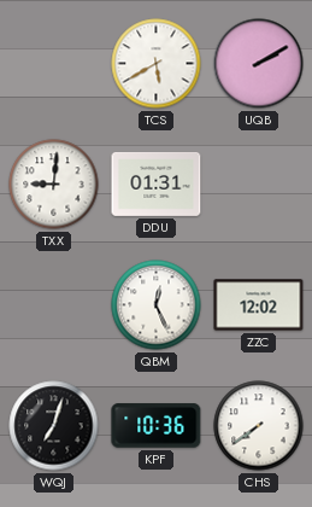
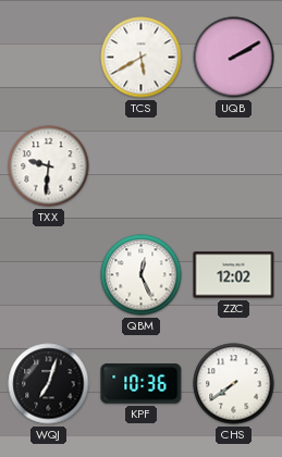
TXX: 9:01 -> 9:31
DDU: 01:31 -> none
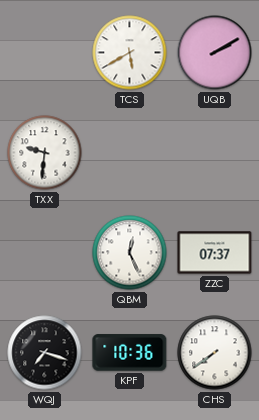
ZZC: 12:02 -> 07:37
WQJ: 7:03 -> 7:18
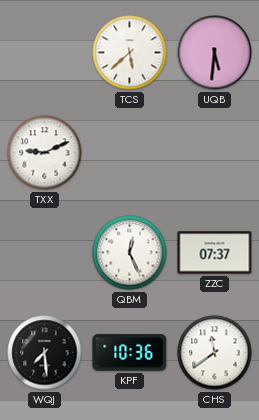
TCS: 5:40 -> 5:38
UQB: 2:10 -> 5:31
TXX: 9:31 -> 9:11
WQJ: 7:18 -> 7:29
CHS: 7:39 -> 11:39
